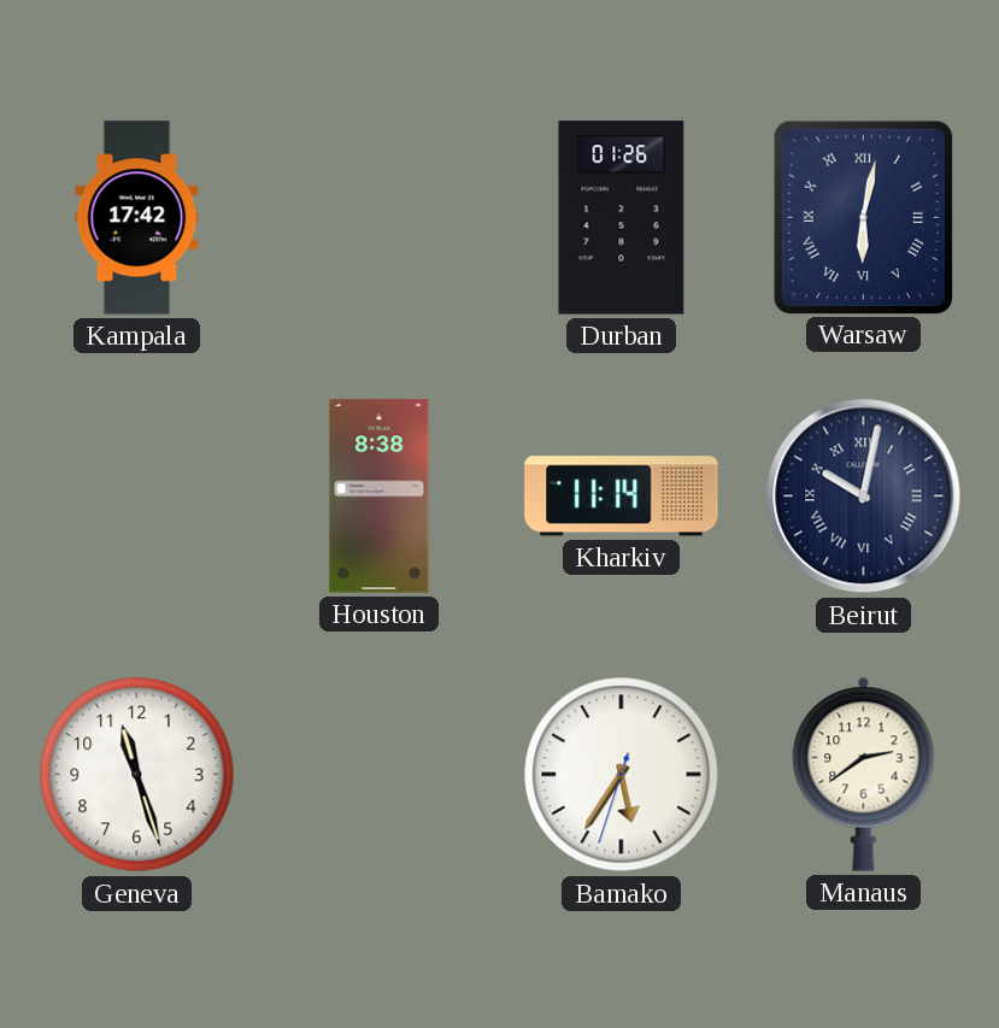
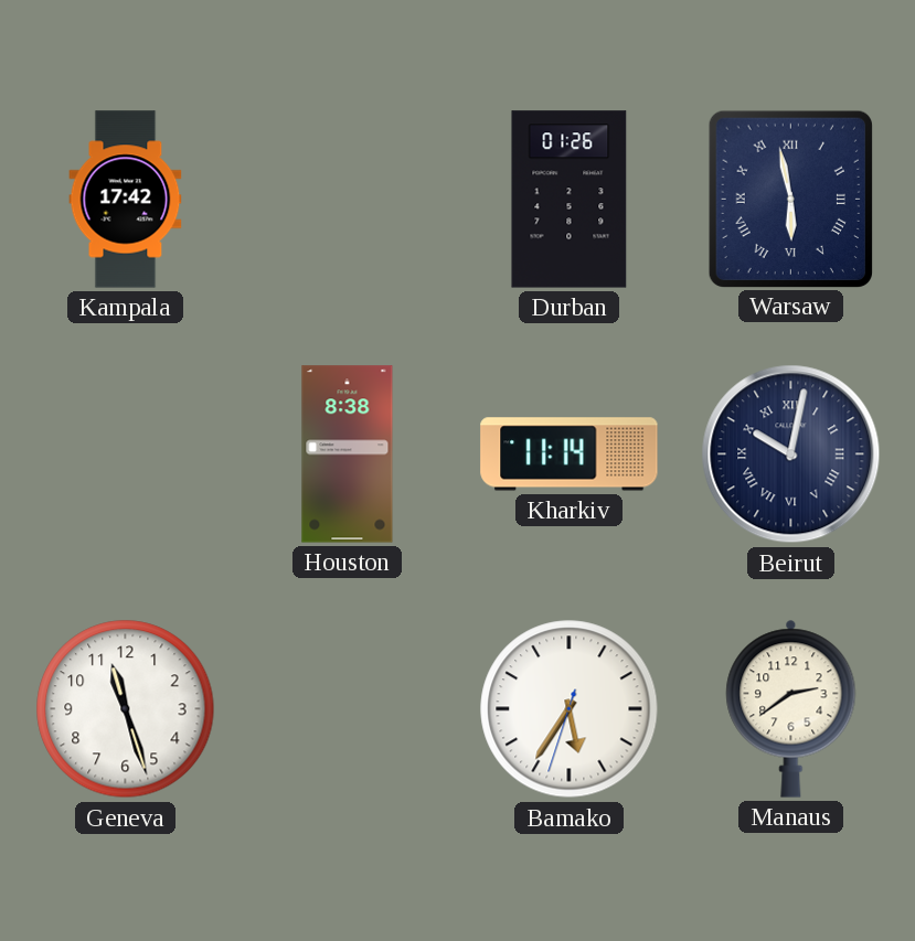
Warsaw: 6:02 -> 5:58
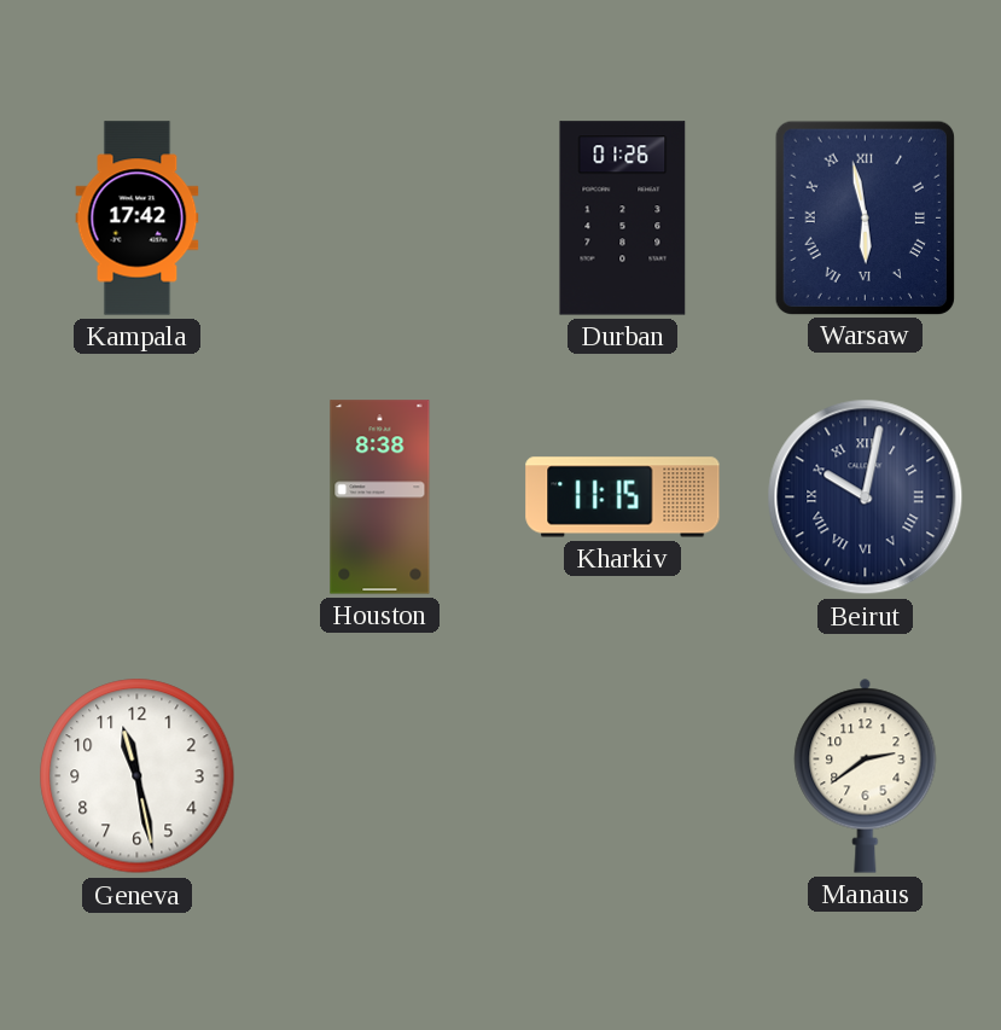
Kharkiv: 11:14 -> 11:15
Geneva: 11:27 -> 11:28
Bamako: 5:35 -> none
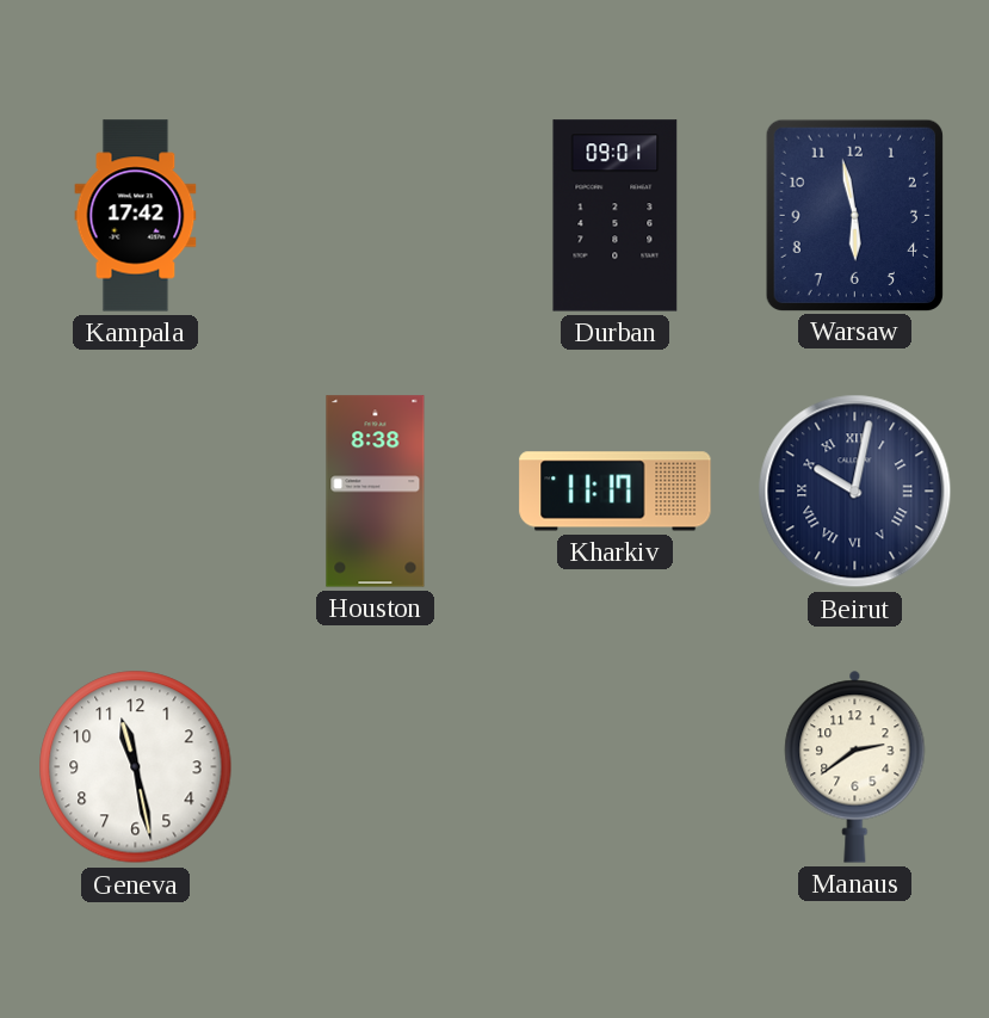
Durban: 01:26 -> 09:01
Warsaw numerals: Roman -> Arabic
Kharkiv: 11:15 -> 11:17
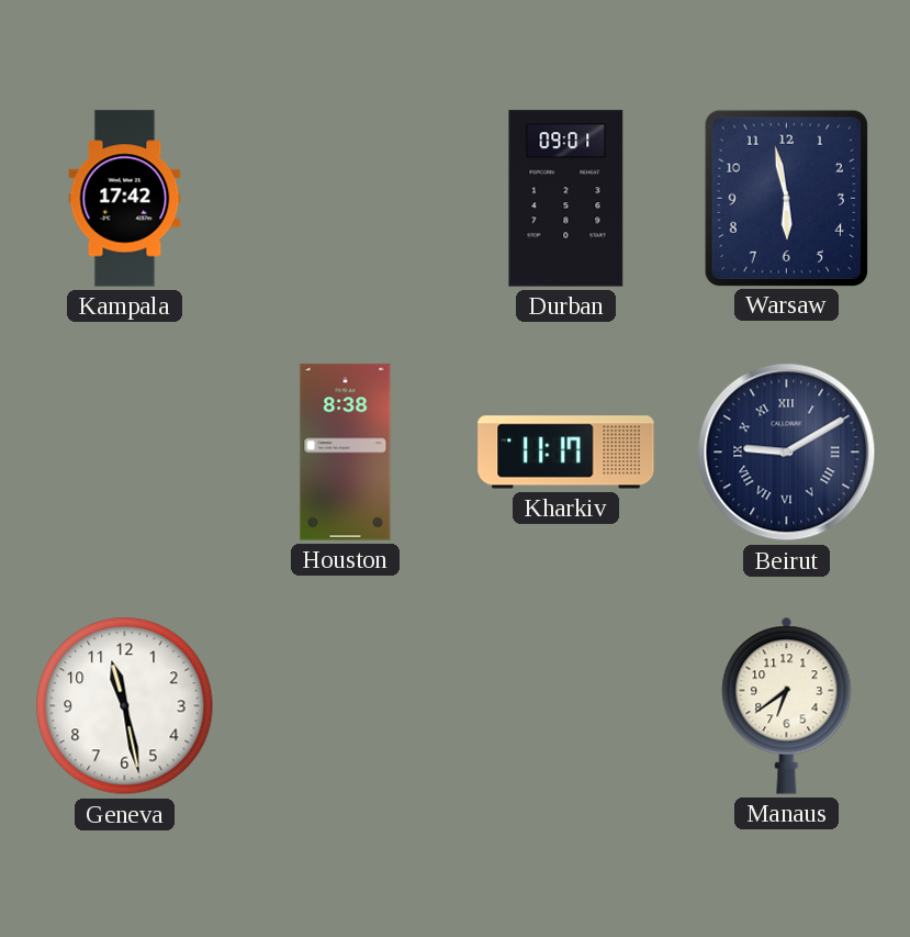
Beirut: 10:02 -> 9:10
Manaus: 2:39 -> 6:39
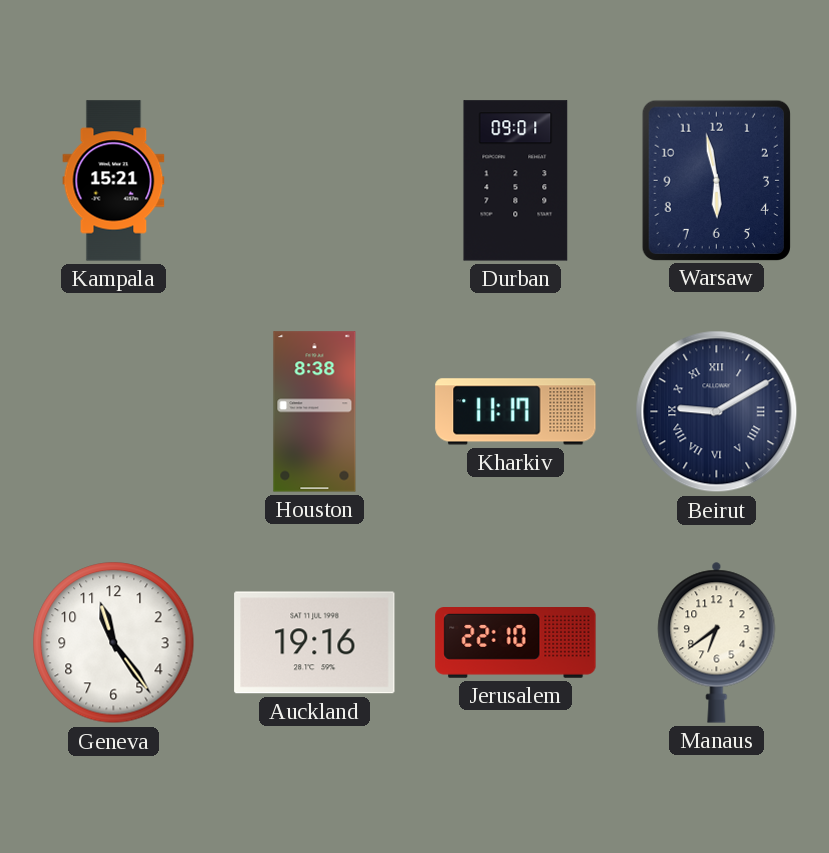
Kampala: 17:42 -> 15:21
Geneva: 11:28 -> 11:24
Auckland: none -> 19:16
Jerusalem: none -> 22:10
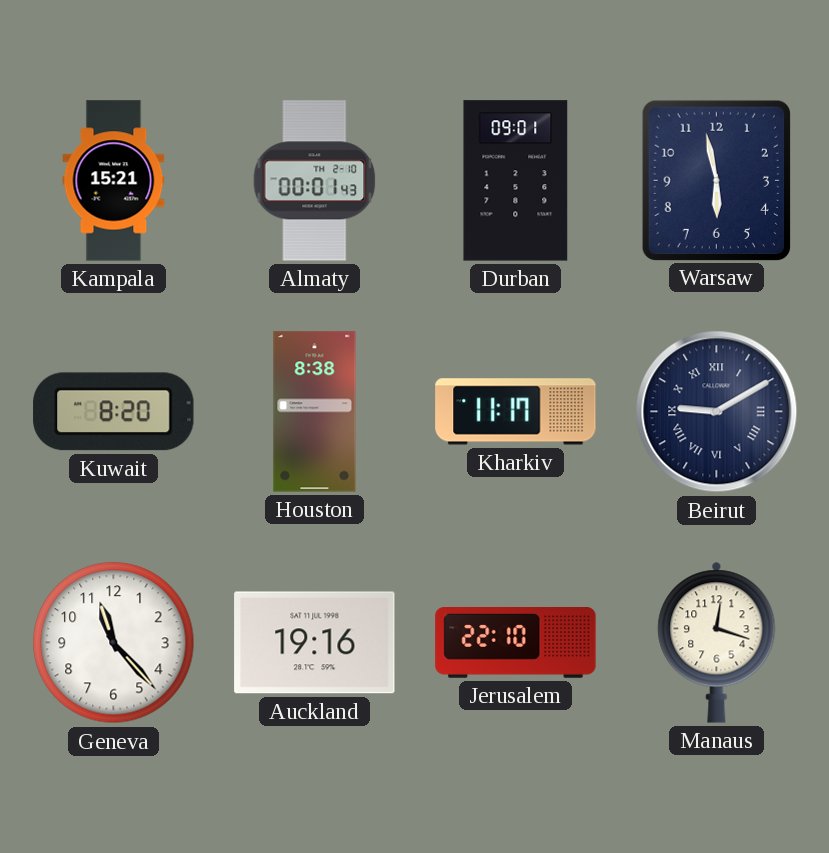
Almaty: none -> 00:01
Kuwait: none -> 8:20
Geneva: 11:24 -> 11:23
Manaus: 6:39 -> 12:18
